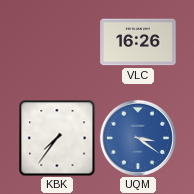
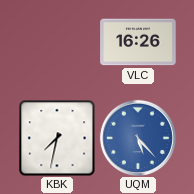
KBK: 7:36 -> 7:32
UQM: 3:21 -> 5:23
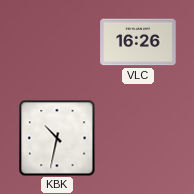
KBK: 7:32 -> 10:32
UQM: 5:23 -> none
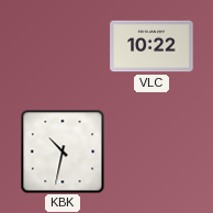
VLC: 16:26 -> 10:22
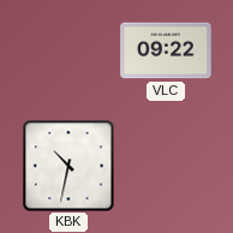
VLC: 10:22 -> 09:22
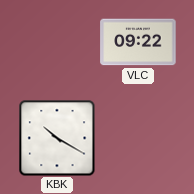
KBK: 10:32 -> 10:20
